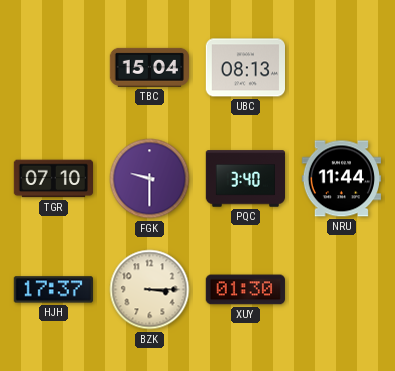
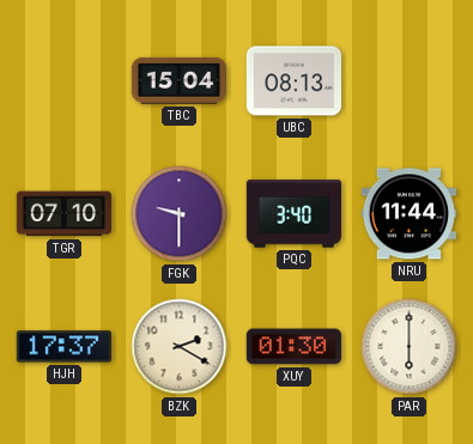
BZK: 3:15 -> 2:20
PAR: none -> 6:00
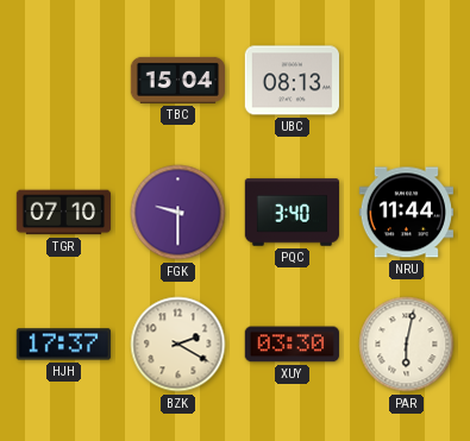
XUY: 01:30 -> 03:30
PAR: 6:00 -> 6:02
